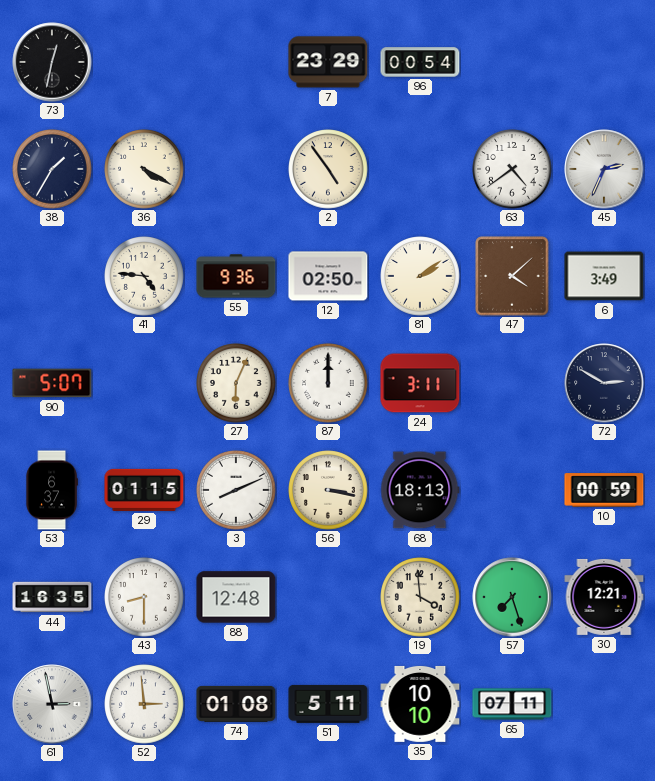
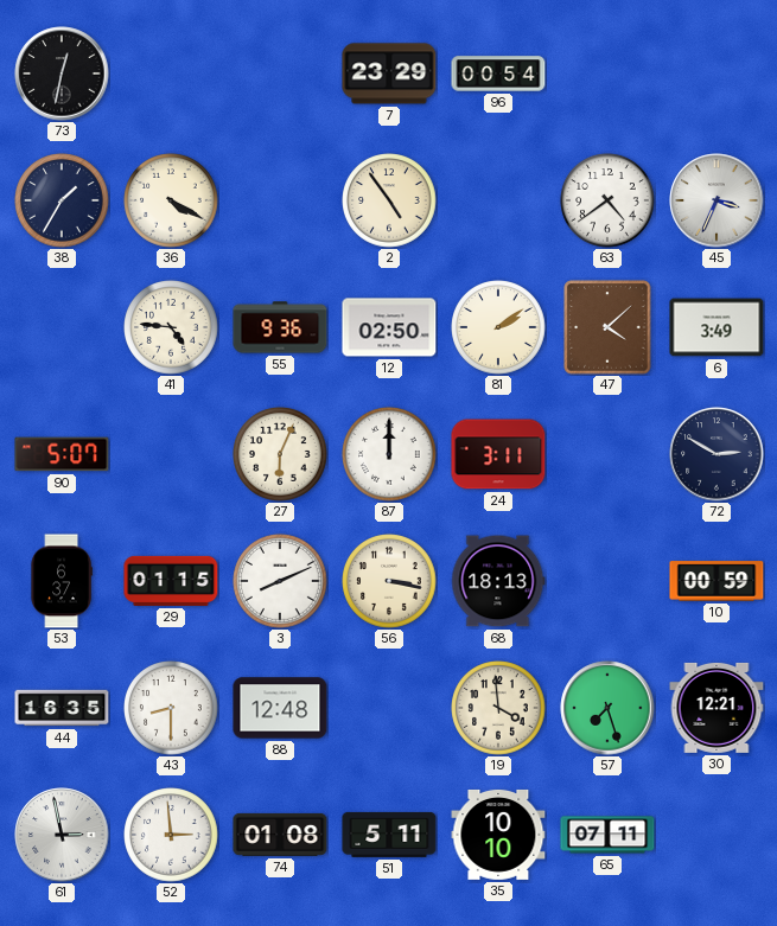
45: 2:34 -> 3:34
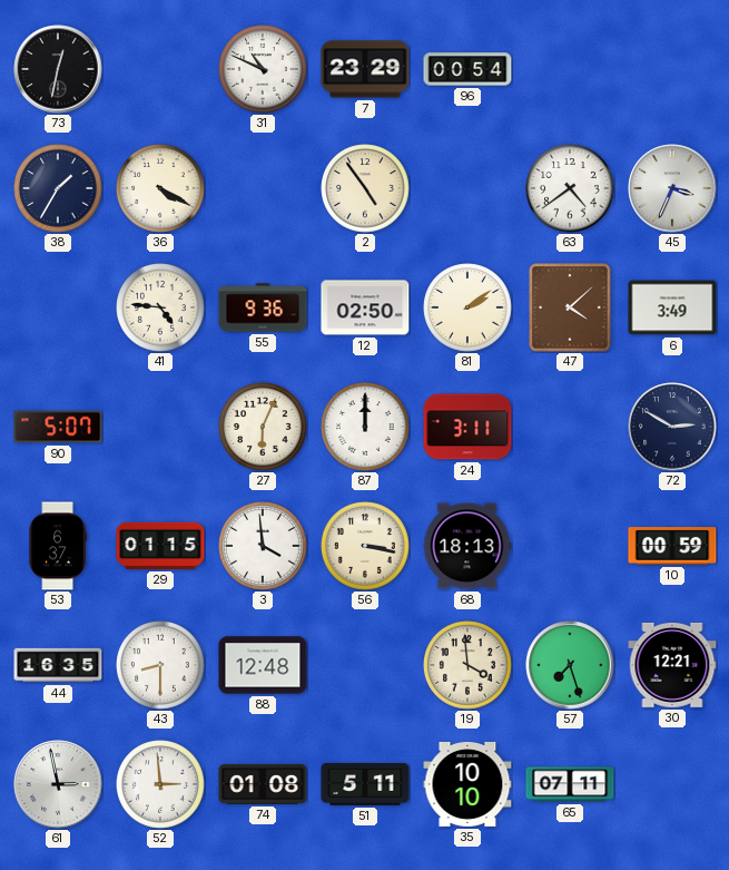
31: none -> 10:49
3: 8:11 -> 3:59
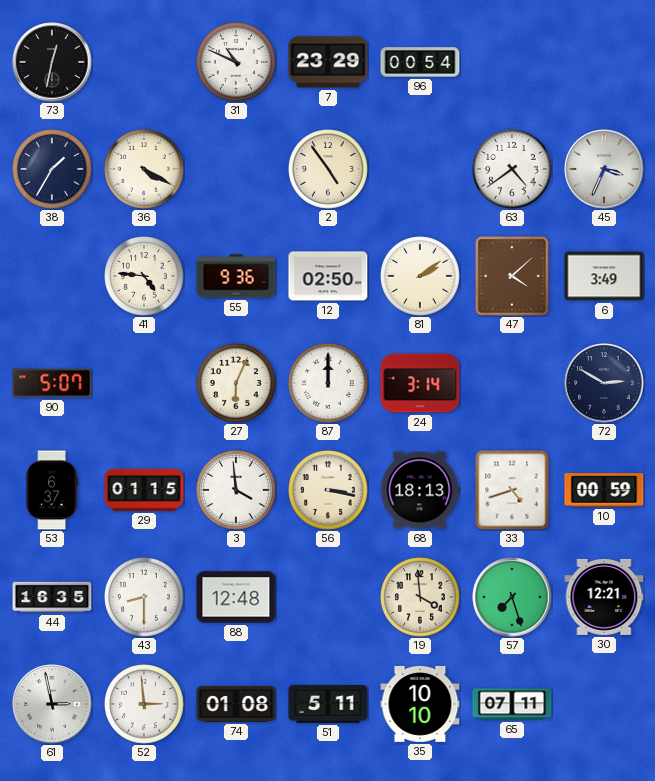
24: 3:11 -> 3:14
33: none -> 4:42
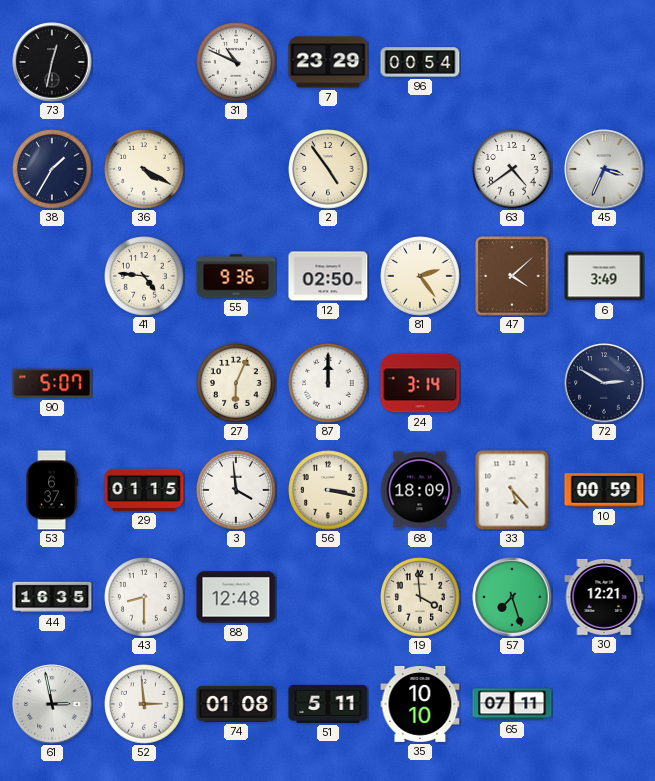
81: 2:09 -> 2:24
68: 18:13 -> 18:09
33: 4:42 -> 5:23
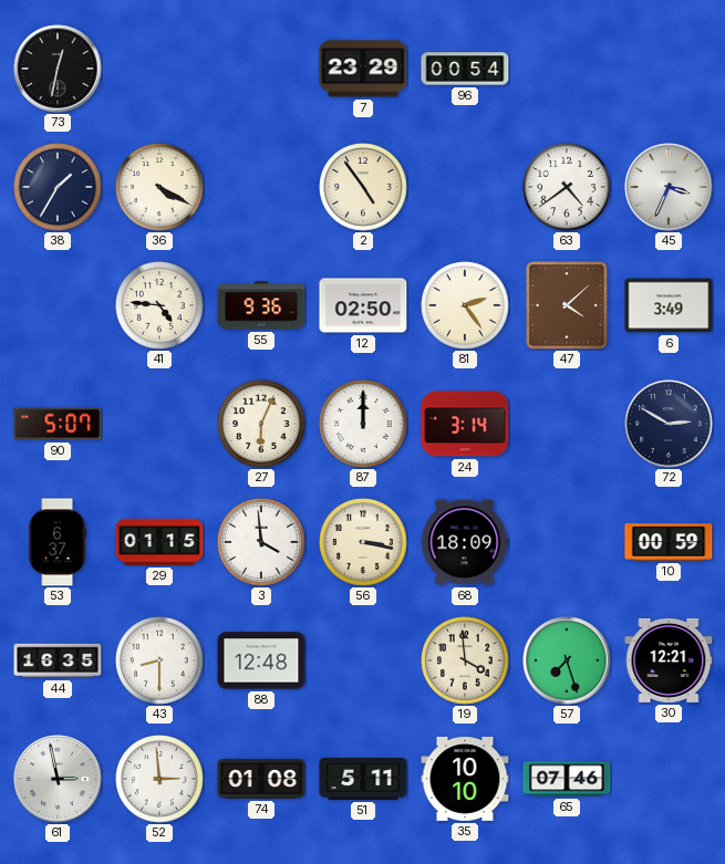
31: 10:49 -> none
33: 5:23 -> none
65: 07:11 -> 07:46
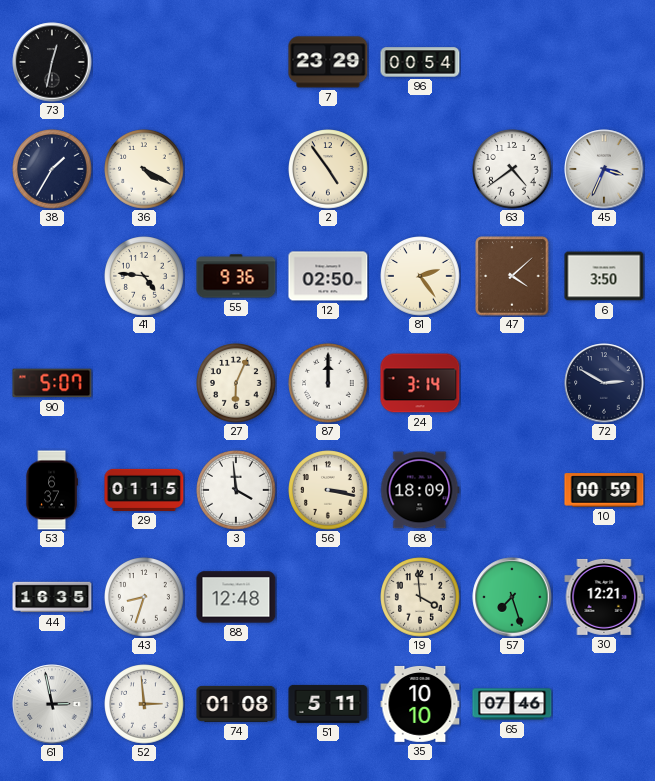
6: 3:49 -> 3:50
43: 8:30 -> 8:33
